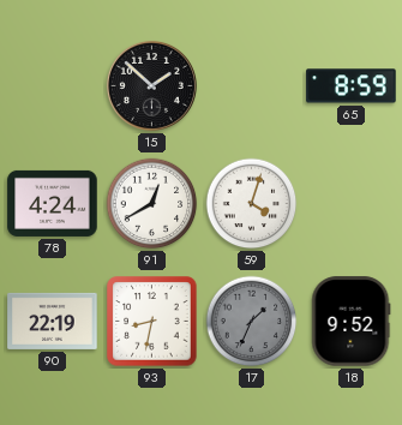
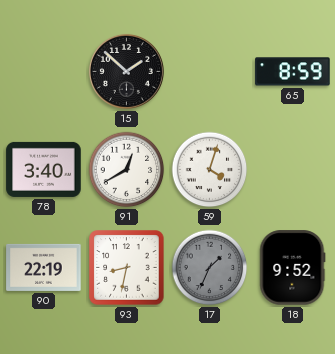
78: 4:24 -> 3:40
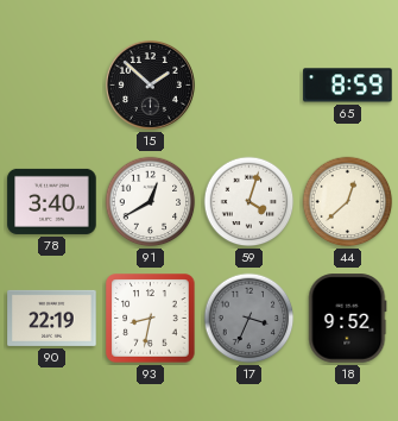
44: none -> 12:38
17: 1:34 -> 3:34
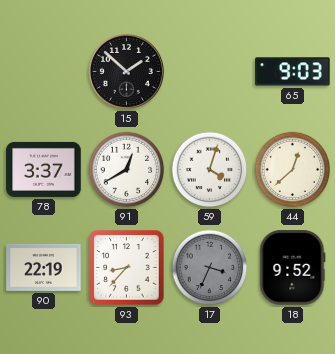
65: 8:59 -> 9:03
78: 3:40 -> 3:37
93: 8:32 -> 8:37
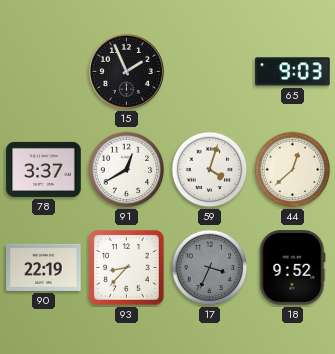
15: 1:52 -> 1:56
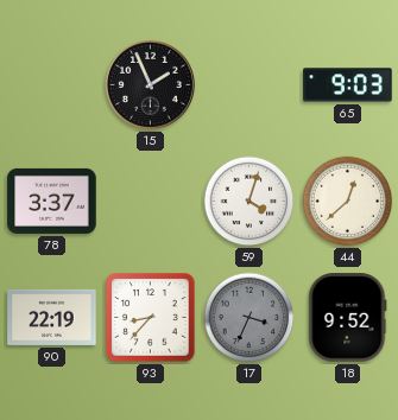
91: 12:40 -> none
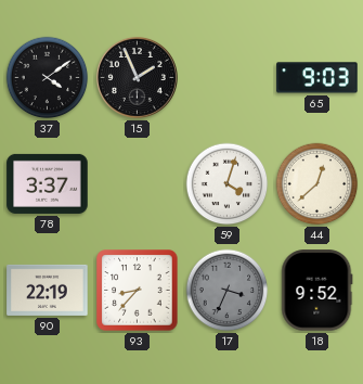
37: none -> 4:09
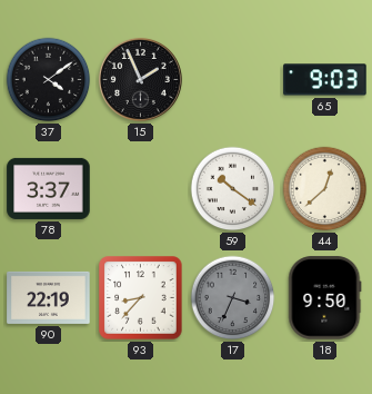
59: 4:03 -> 10:21
18: 9:52 -> 9:50
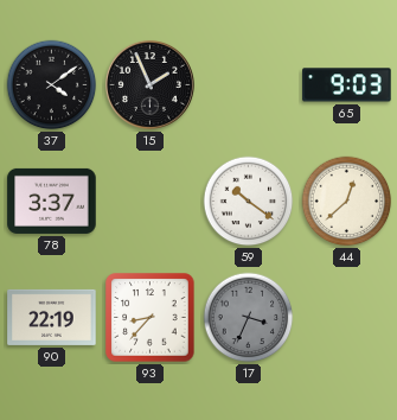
18: 9:50 -> none
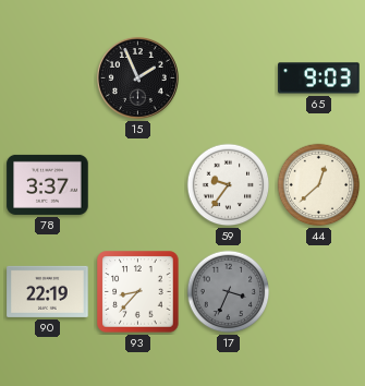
37: 4:09 -> none
59: 10:21 -> 9:36
